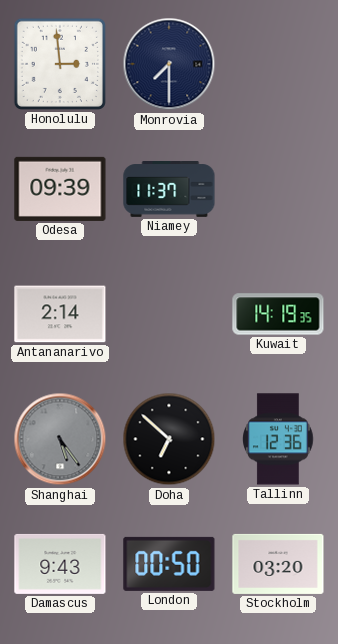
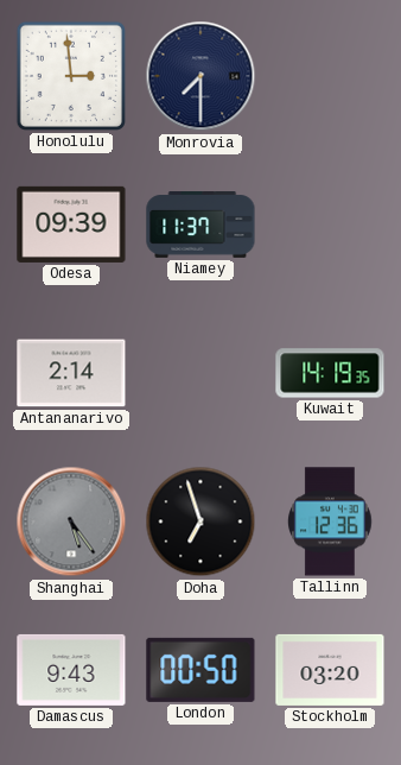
Doha: 6:52 -> 6:57
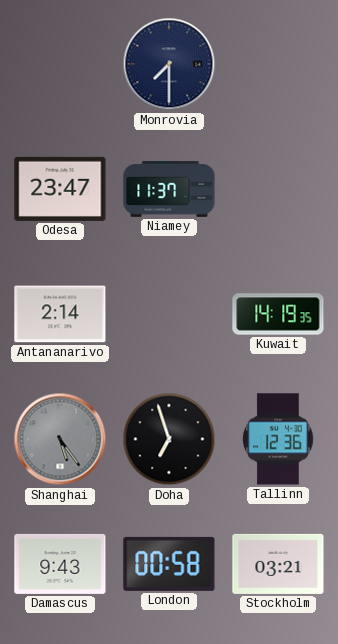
Honolulu: 2:59 -> none
Odesa: 09:39 -> 23:47
London: 00:50 -> 00:58
Stockholm: 03:20 -> 03:21
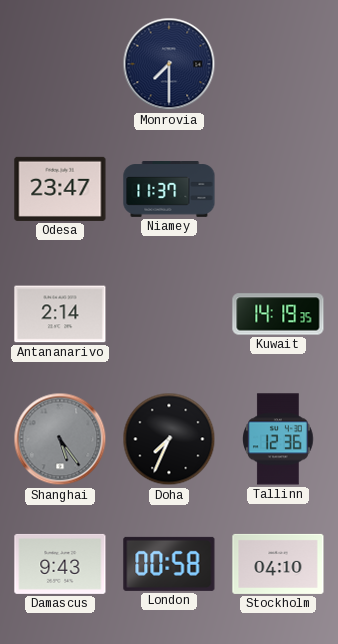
Doha: 6:57 -> 7:34
Stockholm: 03:21 -> 04:10
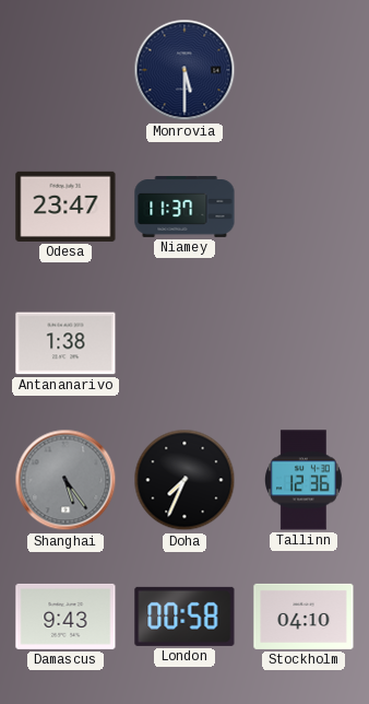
Monrovia: 7:30 -> 5:30
Antananarivo: 2:14 -> 1:38
Kuwait: 14:19 -> none
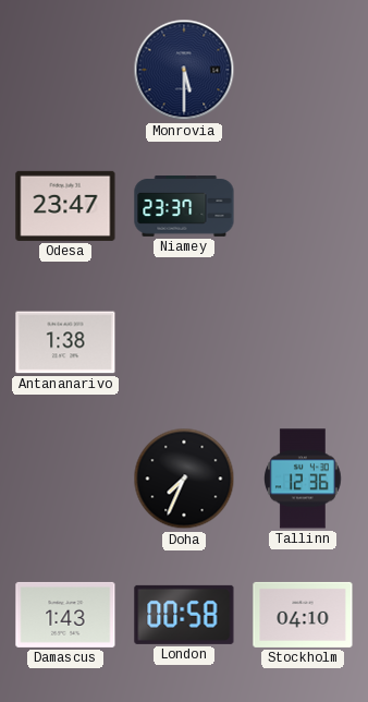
Niamey: 11:37 -> 23:37
Shanghai: 5:24 -> none
Damascus: 9:43 -> 1:43
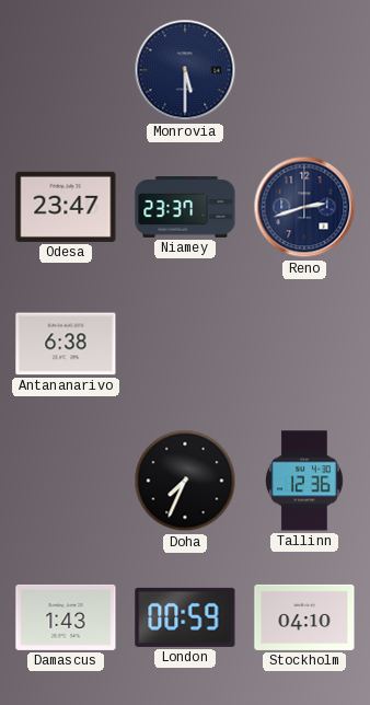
Reno: none -> 2:42
Antananarivo: 1:38 -> 6:38
London: 00:58 -> 00:59
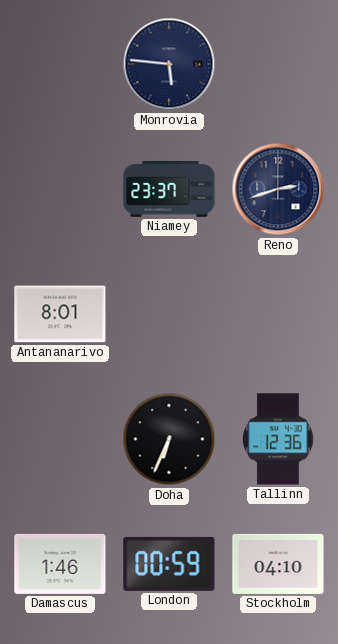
Monrovia: 5:30 -> 5:46
Odesa: 23:47 -> none
Antananarivo: 6:38 -> 8:01
Doha: 7:34 -> 6:34
Damascus: 1:43 -> 1:46
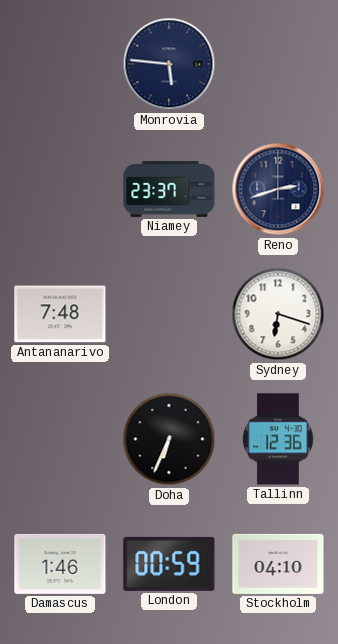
Antananarivo: 8:01 -> 7:48
Sydney: none -> 6:18
